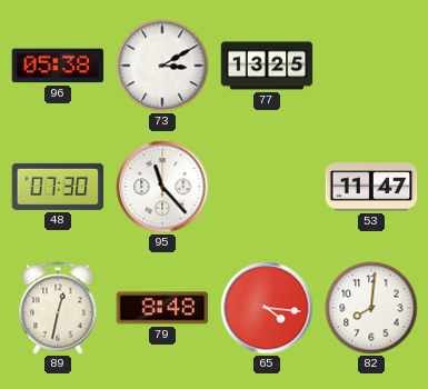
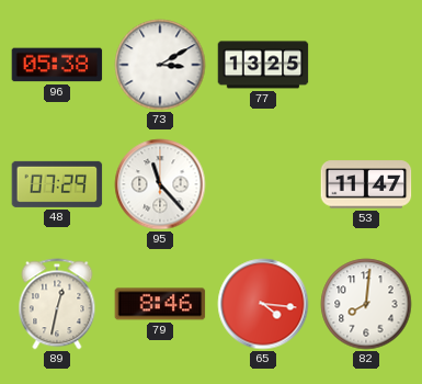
48: 07:30 -> 07:29
79: 8:48 -> 8:46
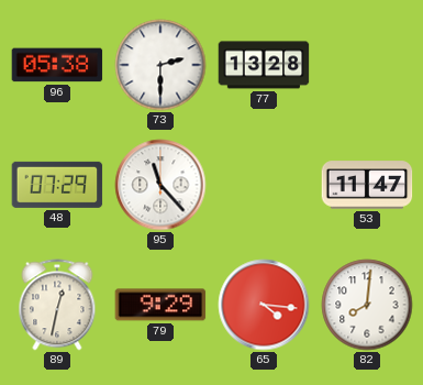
73: 3:10 -> 2:30
77: 13:25 -> 13:28
79: 8:46 -> 9:29
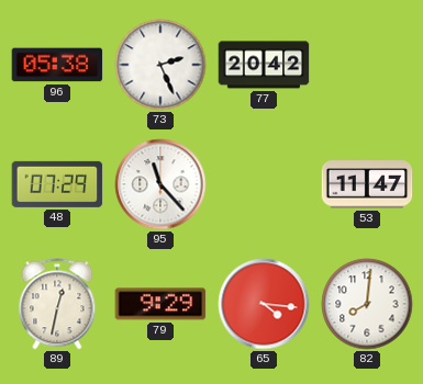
73: 2:30 -> 2:26
77: 13:28 -> 20:42
